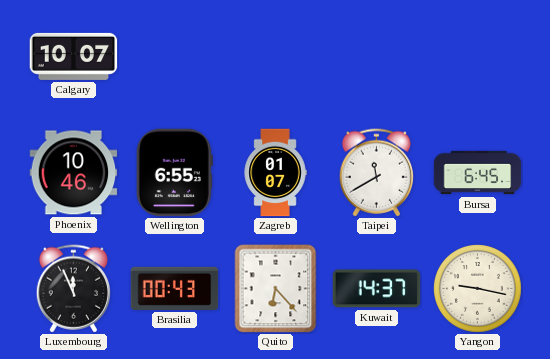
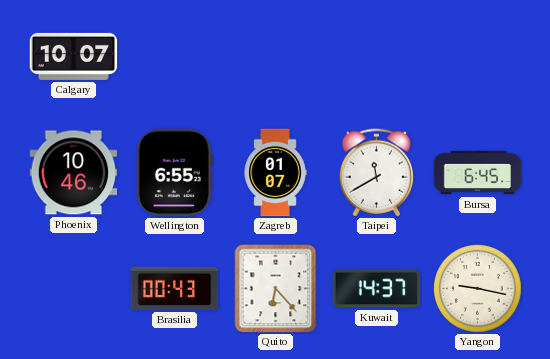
Luxembourg: 11:56 -> none
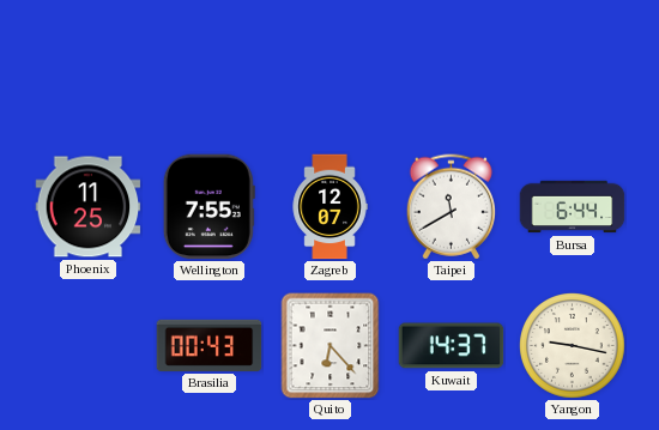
Calgary: 10:07 -> none
Phoenix: 10:46 -> 11:25
Wellington: 6:55 -> 7:55
Zagreb: 01:07 -> 12:07
Bursa: 6:45 -> 6:44
